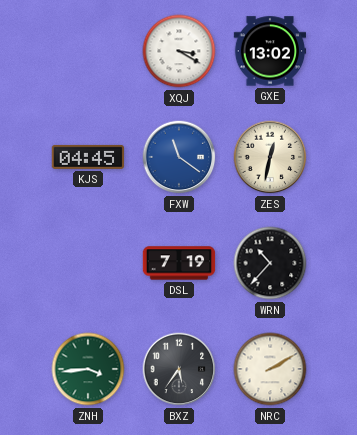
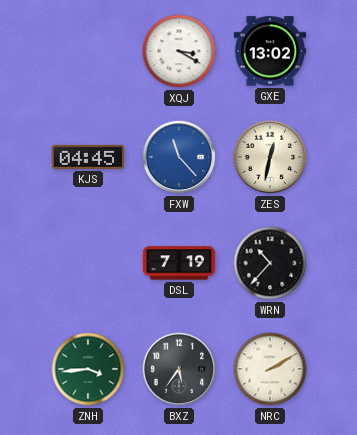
FXW: 11:21 -> 11:23
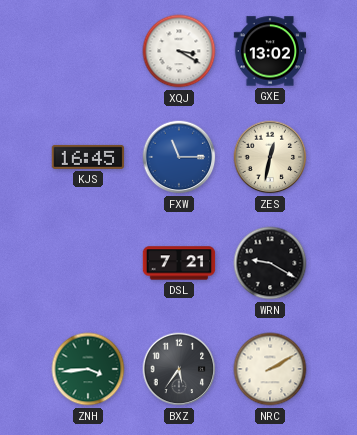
KJS: 04:45 -> 16:45
FXW: 11:23 -> 11:15
DSL: 7:19 -> 7:21
WRN: 10:37 -> 9:20
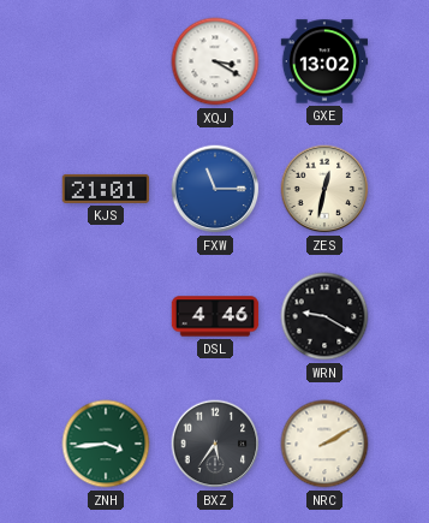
KJS: 16:45 -> 21:01
DSL: 7:21 -> 4:46
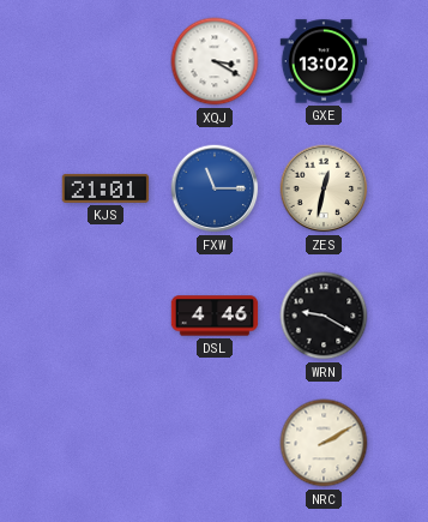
ZNH: 3:44 -> none
BXZ: 5:36 -> none
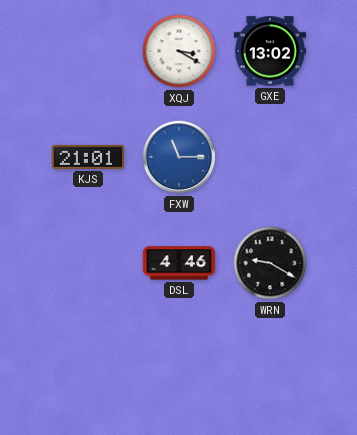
ZES: 12:32 -> none
NRC: 2:10 -> none
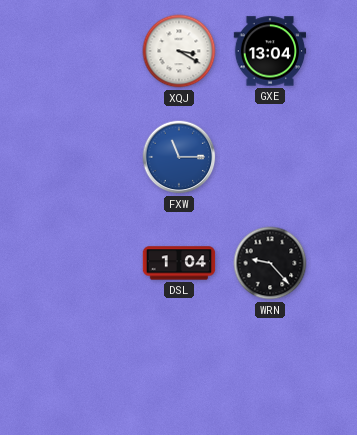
GXE: 13:02 -> 13:04
KJS: 21:01 -> none
DSL: 4:46 -> 1:04
WRN: 9:20 -> 9:23
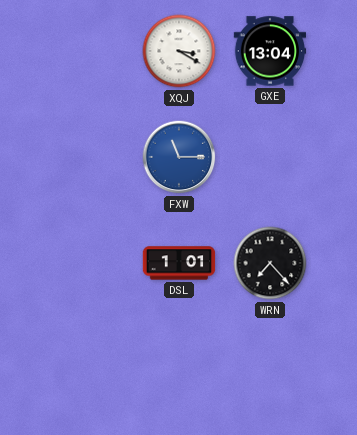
DSL: 1:04 -> 1:01
WRN: 9:23 -> 7:23
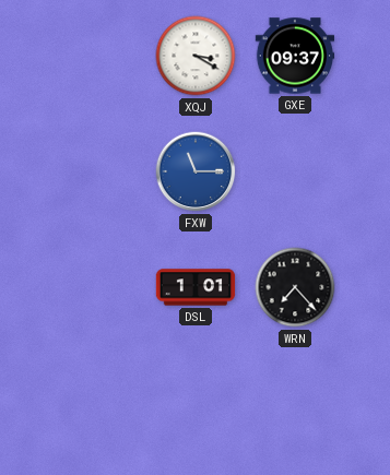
GXE: 13:04 -> 09:37
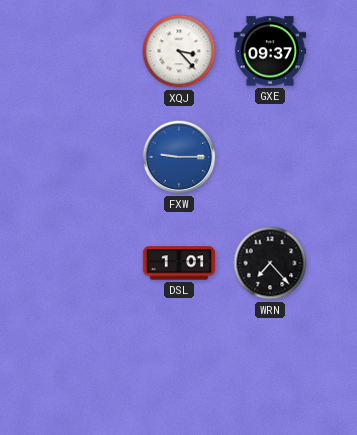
XQJ: 3:20 -> 3:23
FXW: 11:15 -> 9:15
